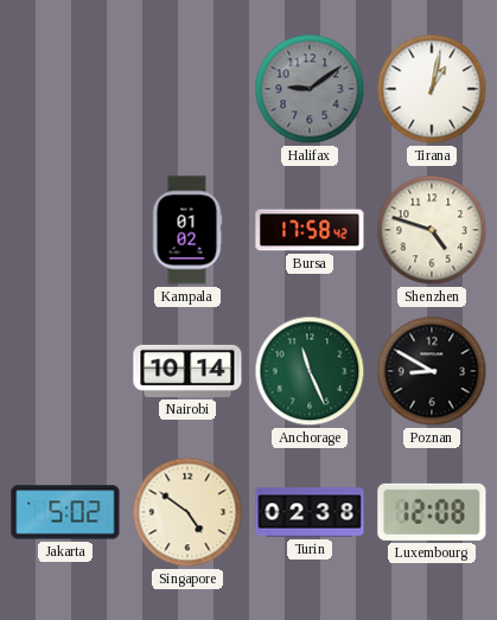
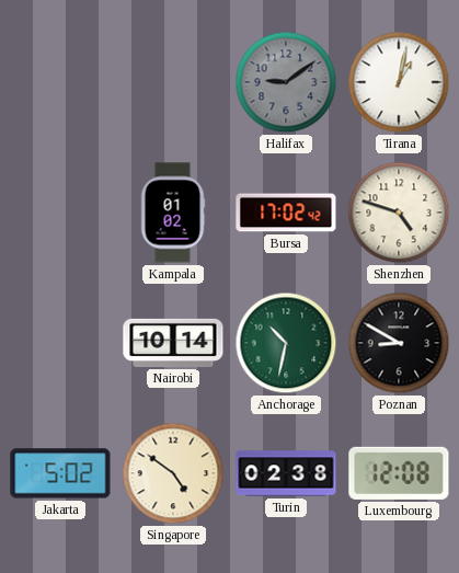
Bursa: 17:58 -> 17:02
Anchorage: 11:26 -> 10:32
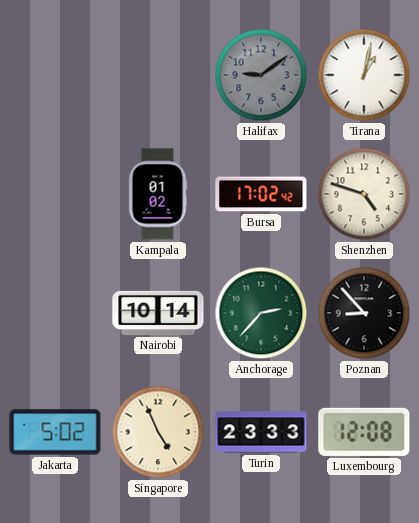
Anchorage: 10:32 -> 2:37
Poznan: 8:50 -> 8:53
Singapore: 4:51 -> 4:56
Turin: 02:38 -> 23:33
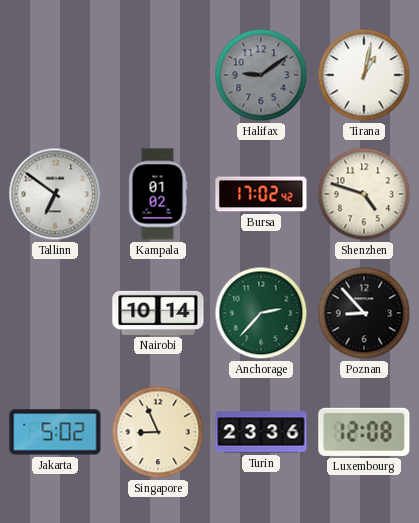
Tallinn: none -> 6:51
Singapore: 4:56 -> 8:56
Turin: 23:33 -> 23:36
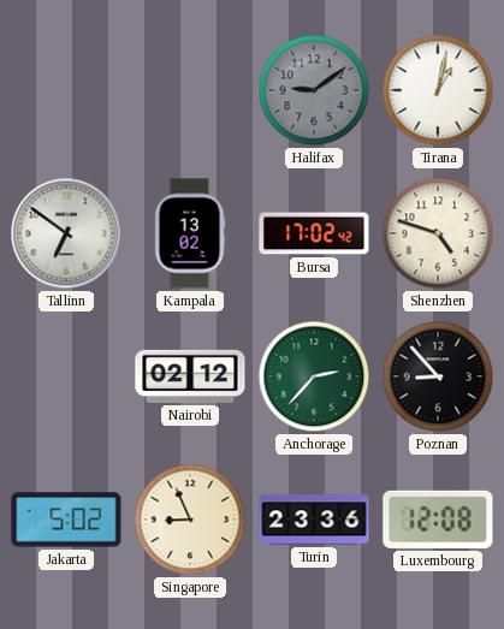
Kampala: 01:02 -> 13:02
Nairobi: 10:14 -> 02:12
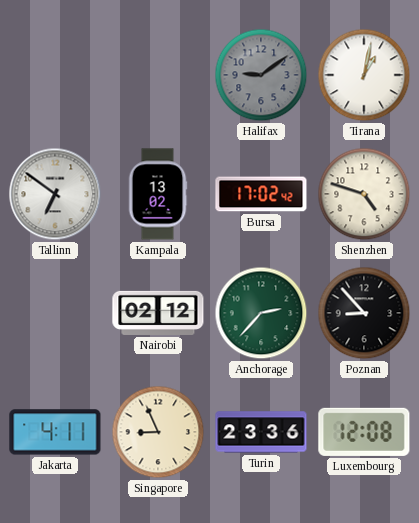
Jakarta: 5:02 -> 4:11
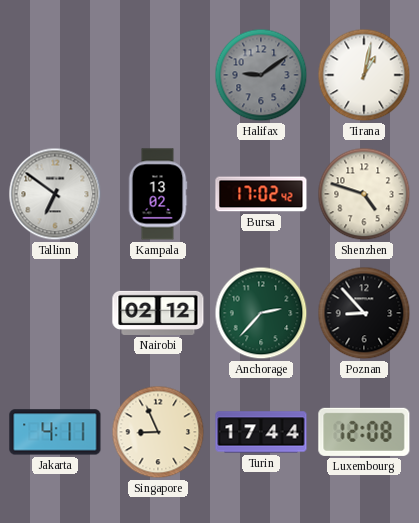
Turin: 23:36 -> 17:44
